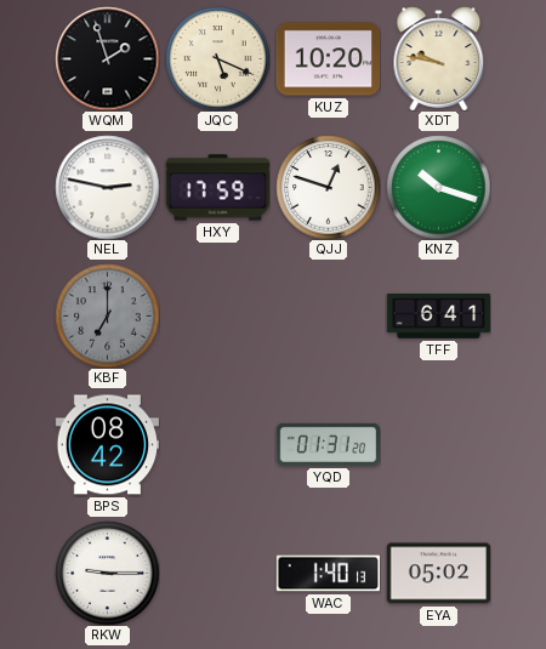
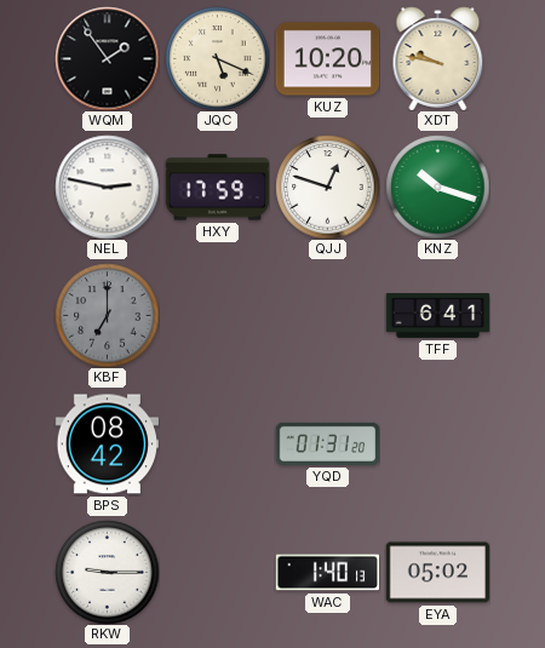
WQM: 1:57 -> 1:54
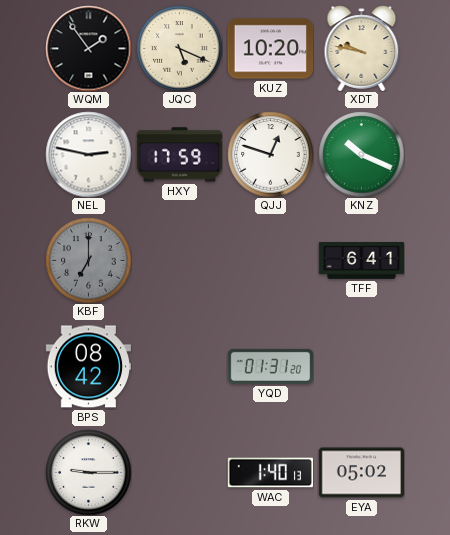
KNZ: 10:18 -> 10:19
